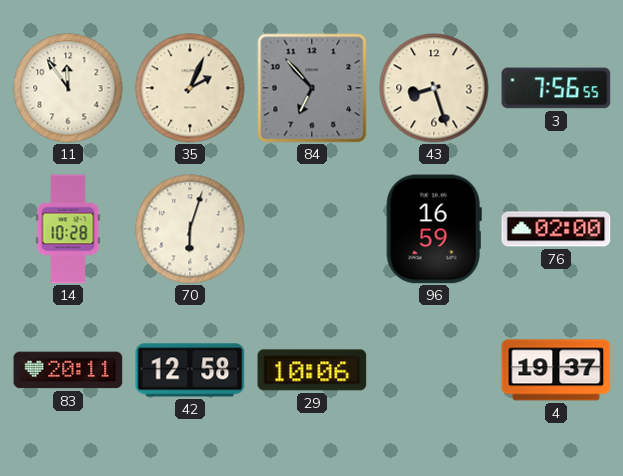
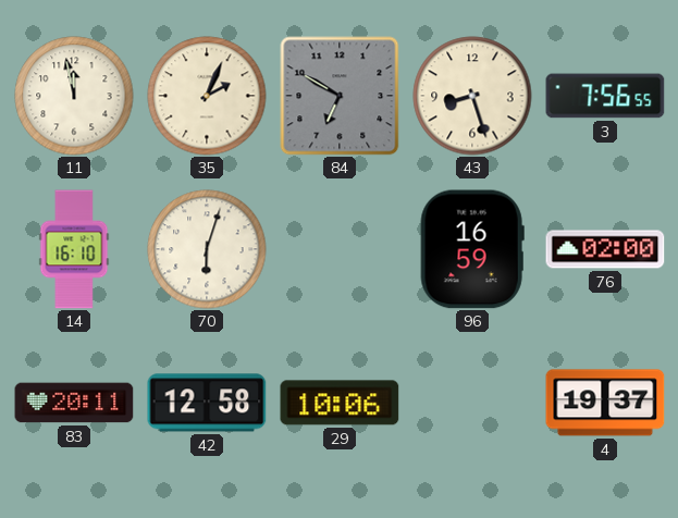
11: 11:54 -> 11:58
84: 6:53 -> 6:50
14: 10:28 -> 16:10
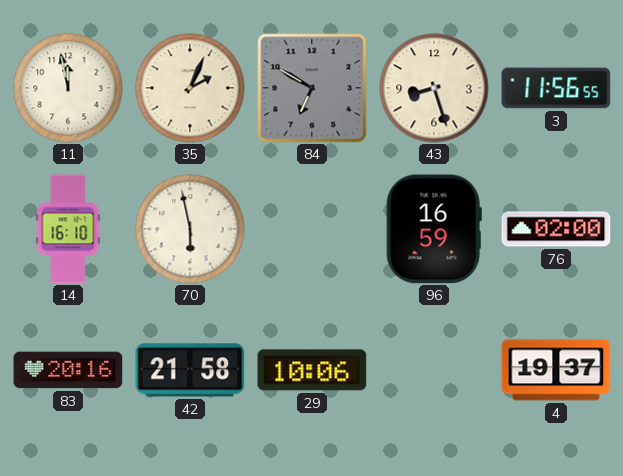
3: 7:56 -> 11:56
70: 6:03 -> 5:58
83: 20:11 -> 20:16
42: 12:58 -> 21:58
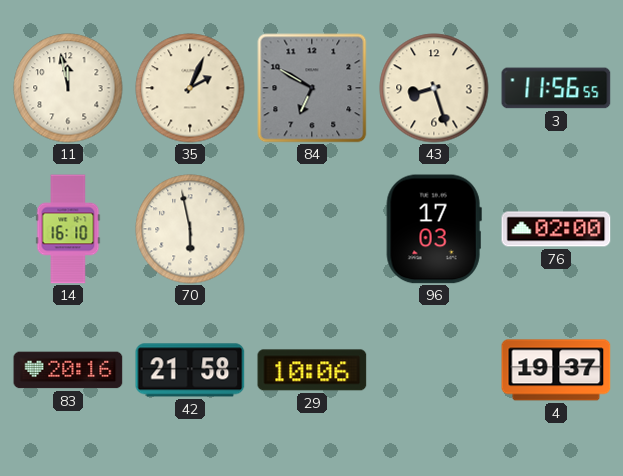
96: 16:59 -> 17:03
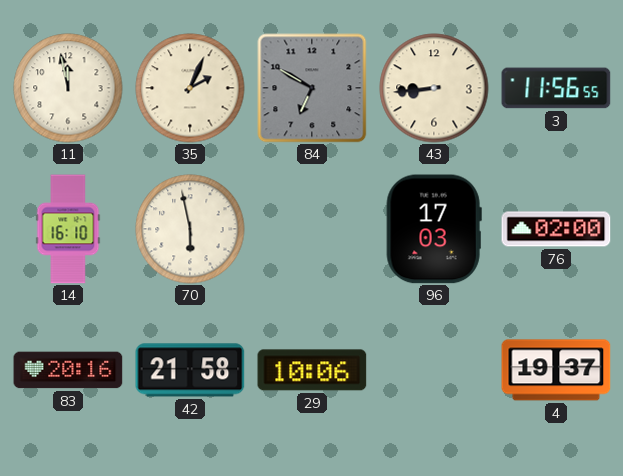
43: 8:27 -> 8:44
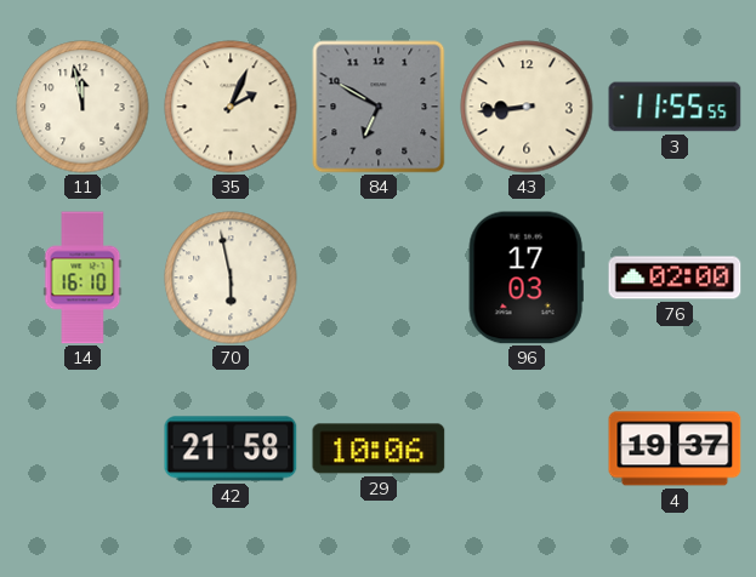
3: 11:56 -> 11:55
83: 20:16 -> none
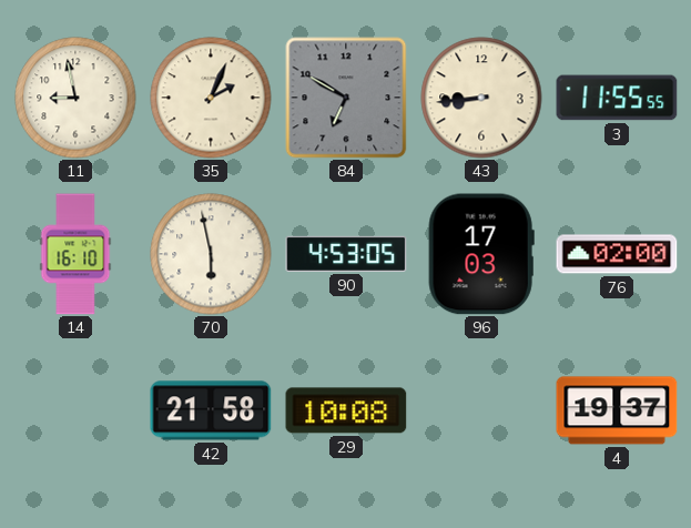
11: 11:58 -> 8:58
90: none -> 4:53
29: 10:06 -> 10:08
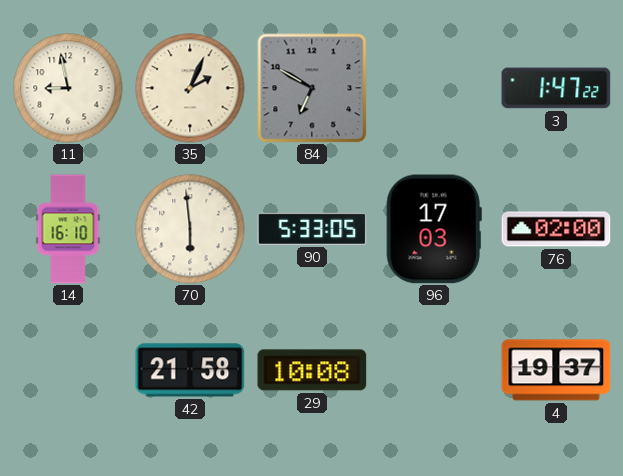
43: 8:44 -> none
3: 11:55 -> 1:47
70: 5:58 -> 5:59
90: 4:53 -> 5:33
